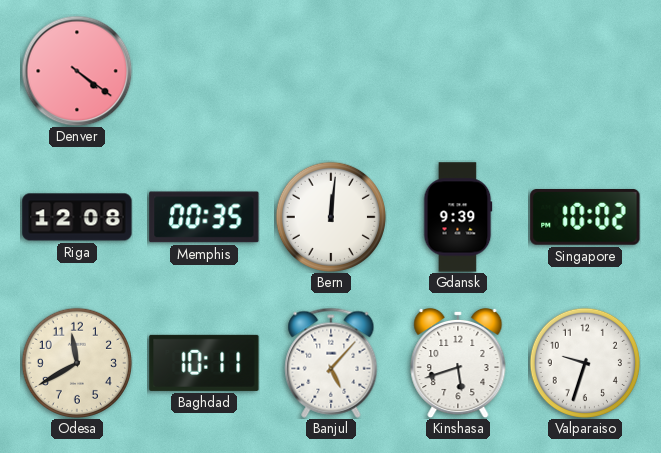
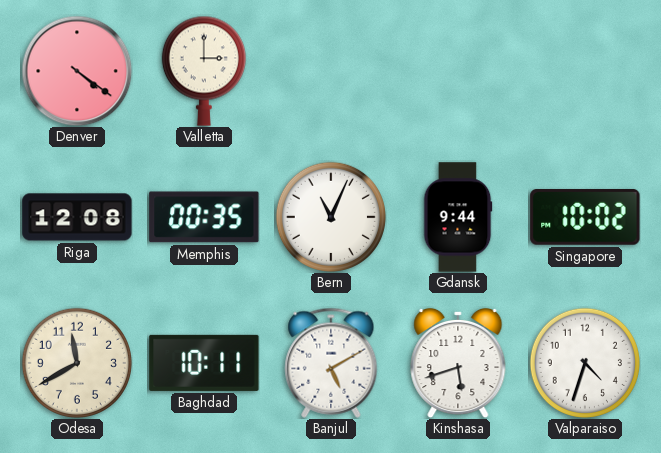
Valletta: none -> 3:00
Bern: 12:01 -> 11:04
Gdansk: 9:39 -> 9:44
Banjul: 5:07 -> 5:10
Valparaiso: 9:33 -> 4:33
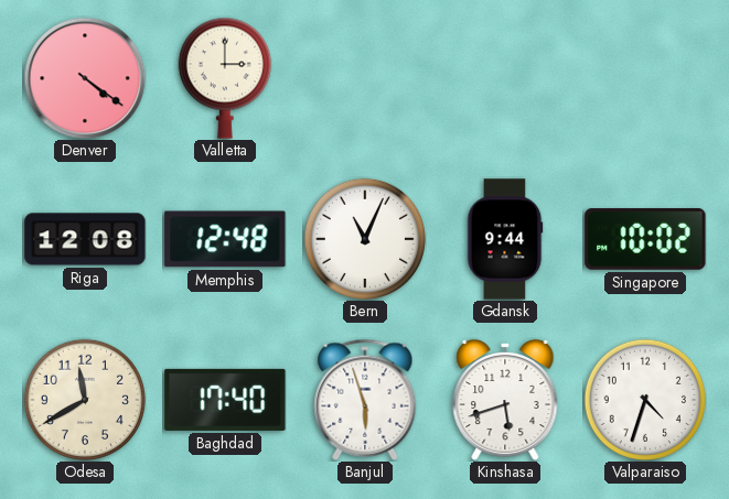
Memphis: 00:35 -> 12:48
Baghdad: 10:11 -> 17:40
Banjul: 5:10 -> 5:57
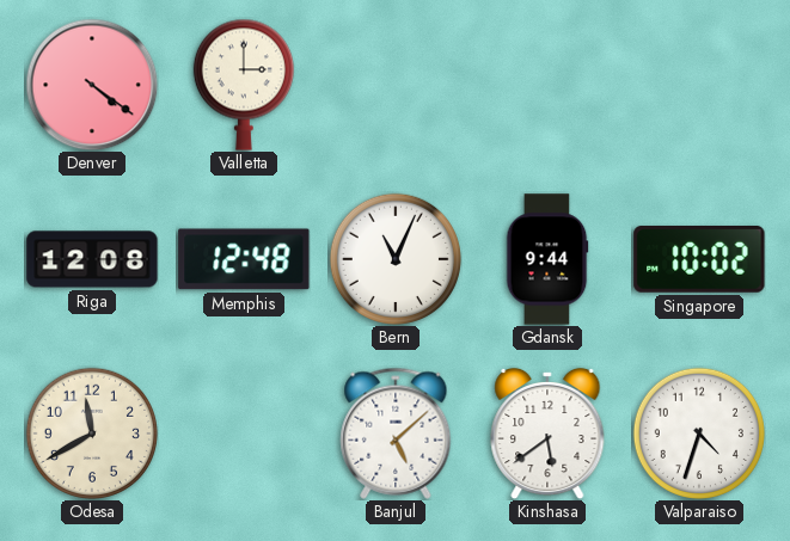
Baghdad: 17:40 -> none
Banjul: 5:57 -> 5:08
Kinshasa: 5:42 -> 5:39
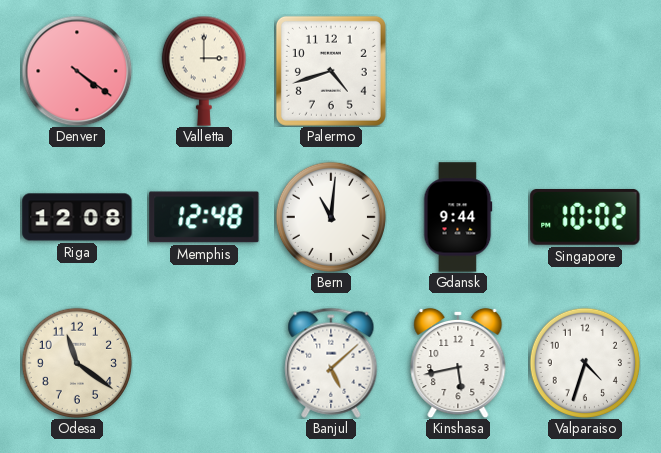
Palermo: none -> 4:42
Bern: 11:04 -> 11:01
Odesa: 11:40 -> 11:21
Kinshasa: 5:39 -> 5:43
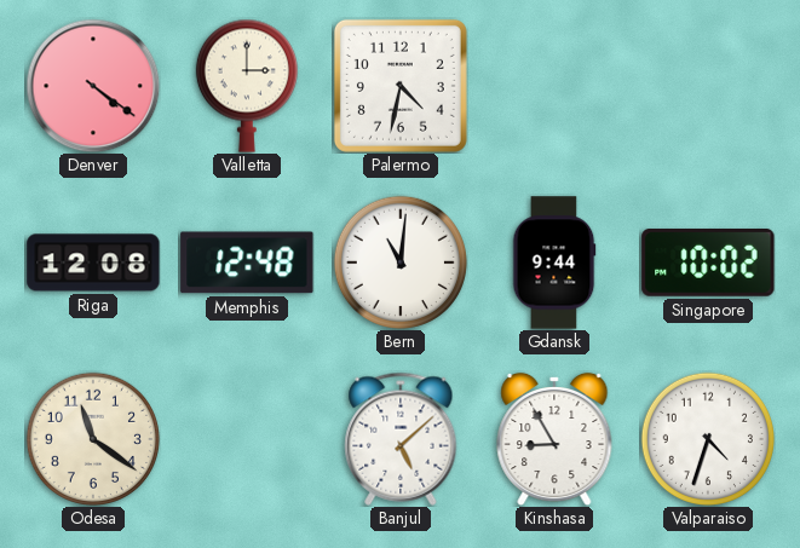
Palermo: 4:42 -> 4:32
Kinshasa: 5:43 -> 8:55
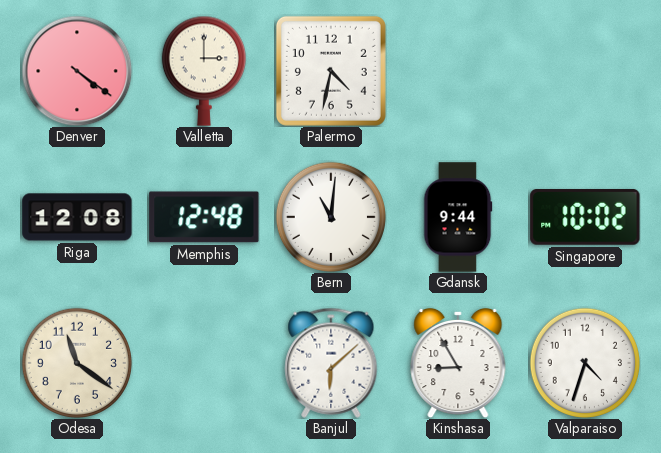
Banjul: 5:08 -> 6:08
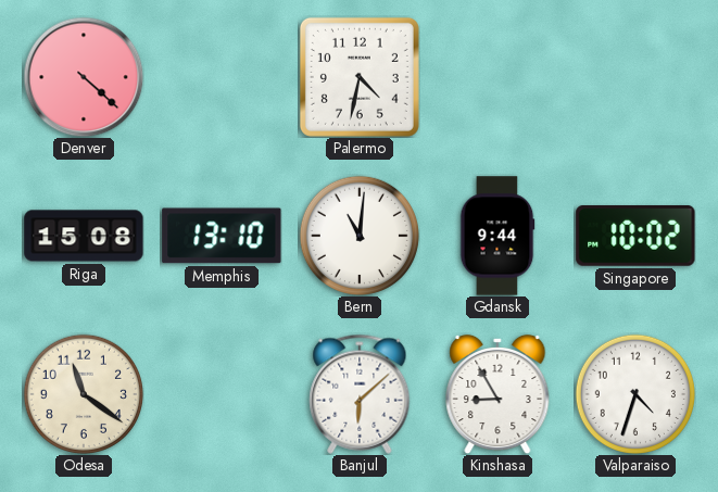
Denver: 4:21 -> 4:22
Valletta: 3:00 -> none
Riga: 12:08 -> 15:08
Memphis: 12:48 -> 13:10
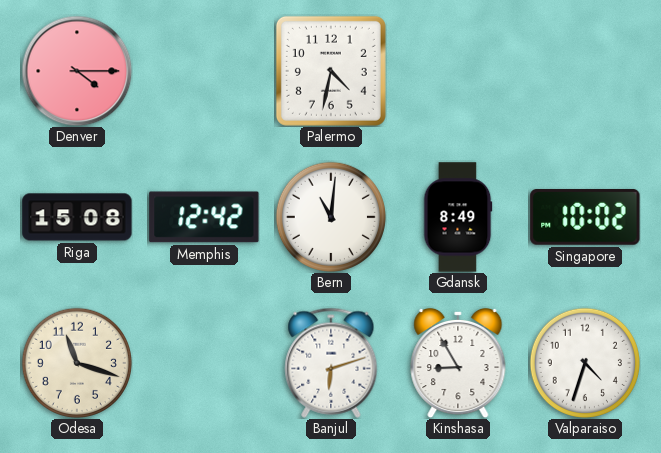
Denver: 4:22 -> 4:15
Memphis: 13:10 -> 12:42
Gdansk: 9:44 -> 8:49
Odesa: 11:21 -> 11:18
Banjul: 6:08 -> 6:12
